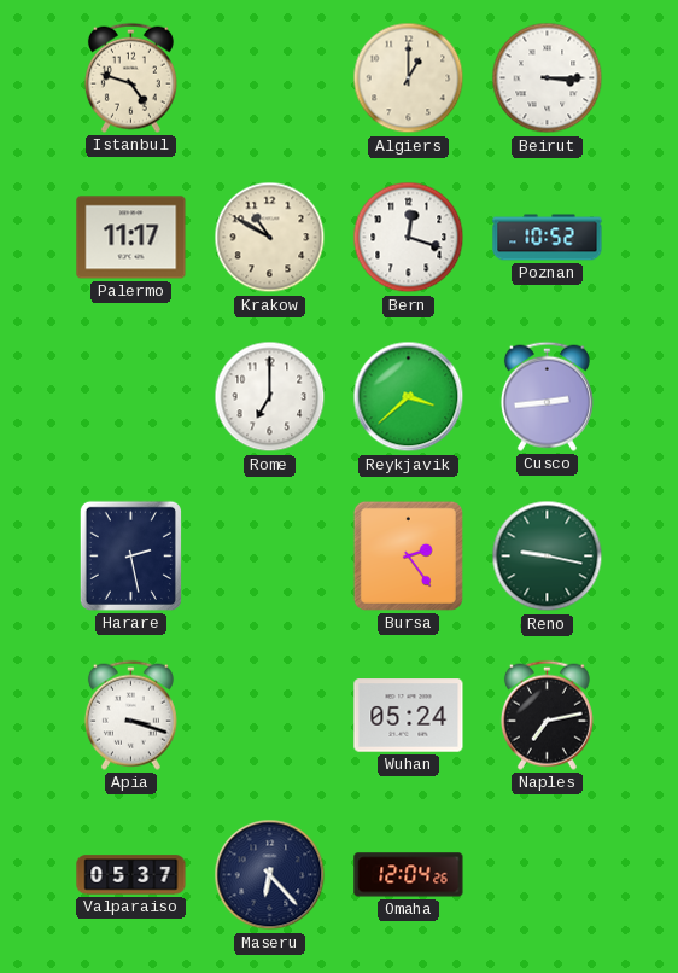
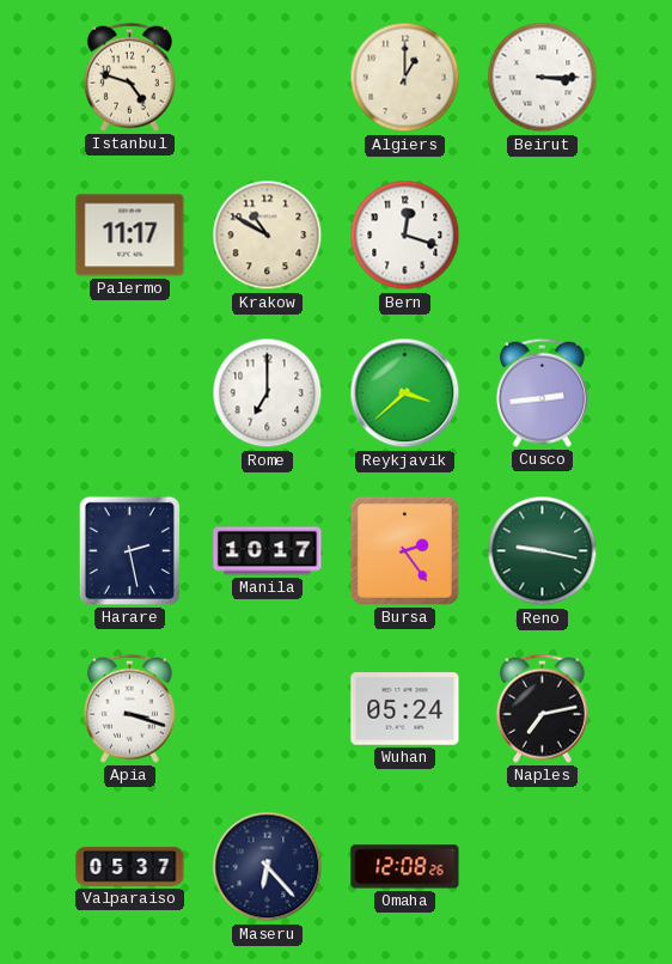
Poznan: 10:52 -> none
Manila: none -> 10:17
Omaha: 12:04 -> 12:08
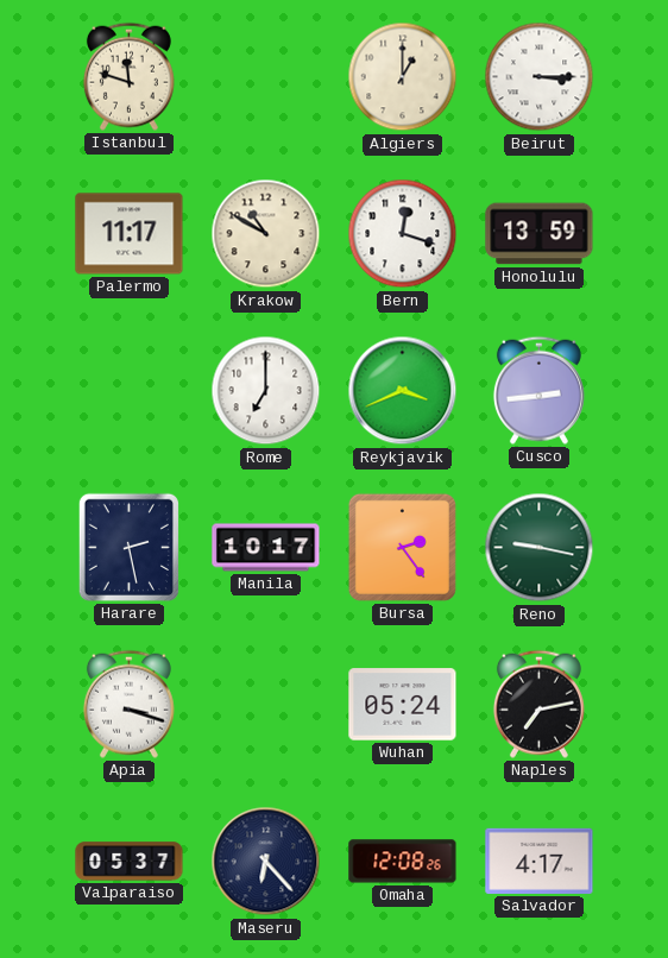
Istanbul: 4:48 -> 11:48
Honolulu: none -> 13:59
Reykjavik: 3:38 -> 3:41
Salvador: none -> 4:17
